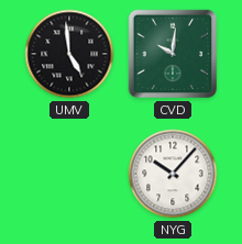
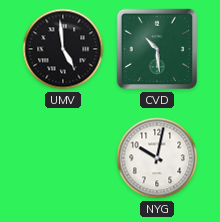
CVD: 10:01 -> 10:29
NYG: 10:07 -> 10:02
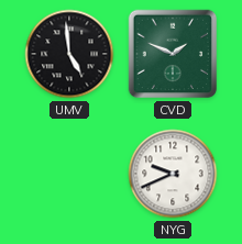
CVD: 10:29 -> 1:49
NYG: 10:02 -> 9:41
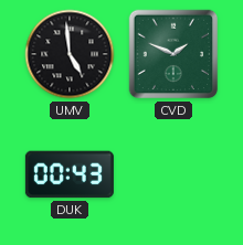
DUK: none -> 00:43
NYG: 9:41 -> none
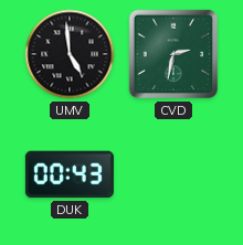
CVD: 1:49 -> 2:32
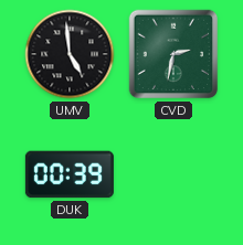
DUK: 00:43 -> 00:39
